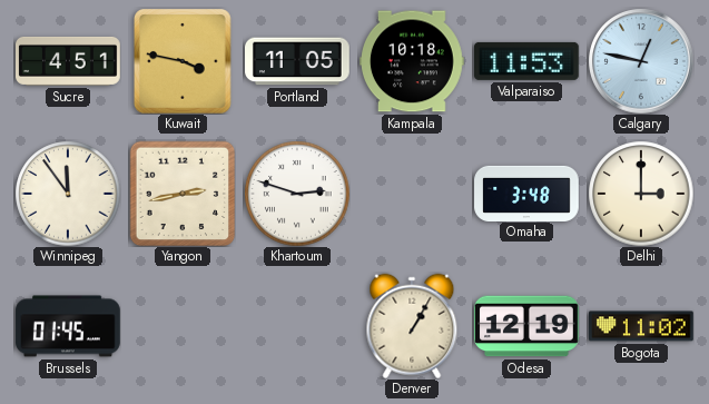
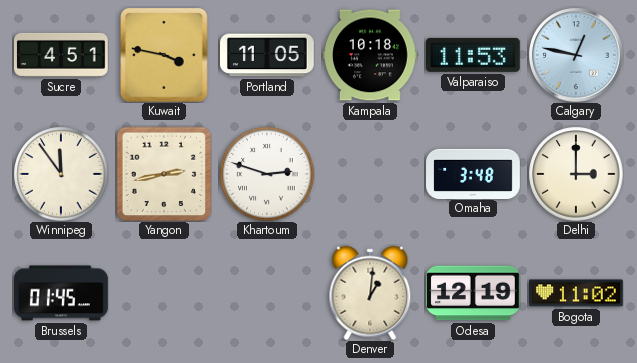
Denver: 1:05 -> 1:01
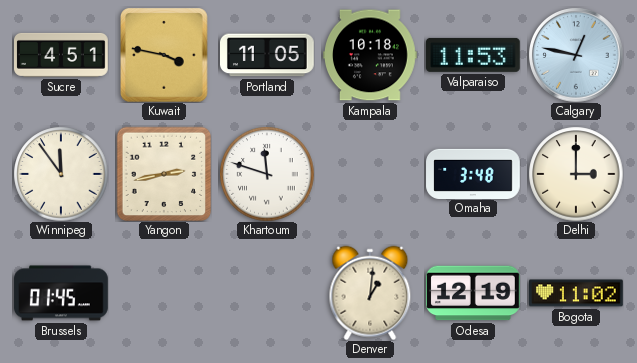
Khartoum: 2:48 -> 11:48
